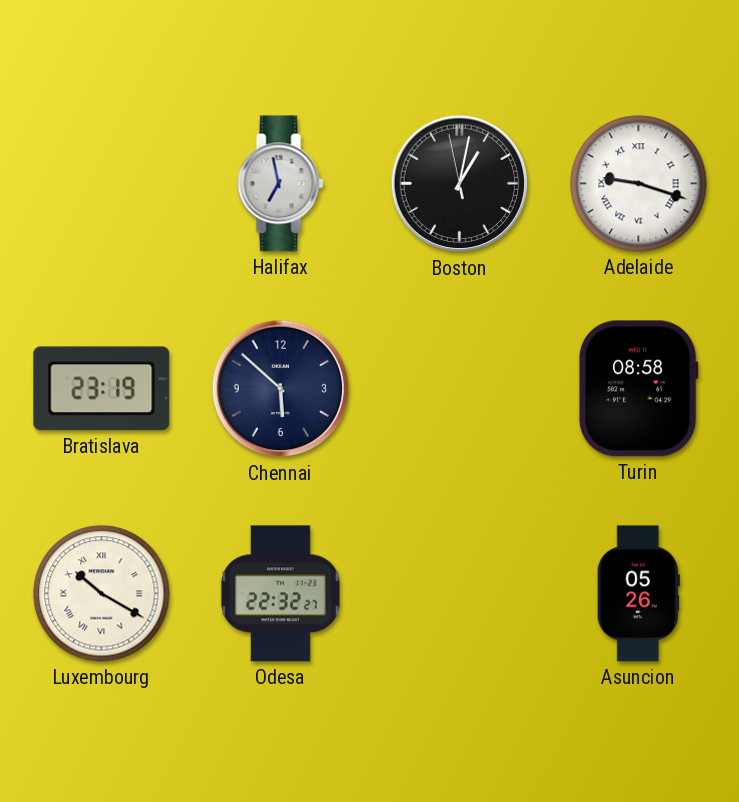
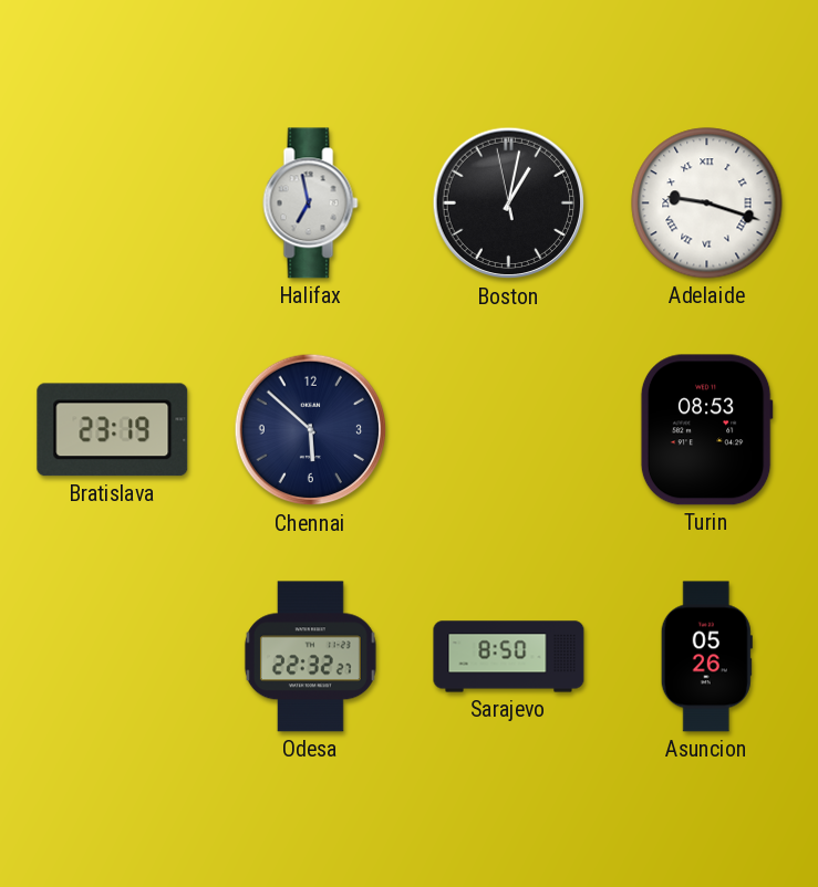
Turin: 08:58 -> 08:53
Luxembourg: 10:20 -> none
Sarajevo: none -> 8:50
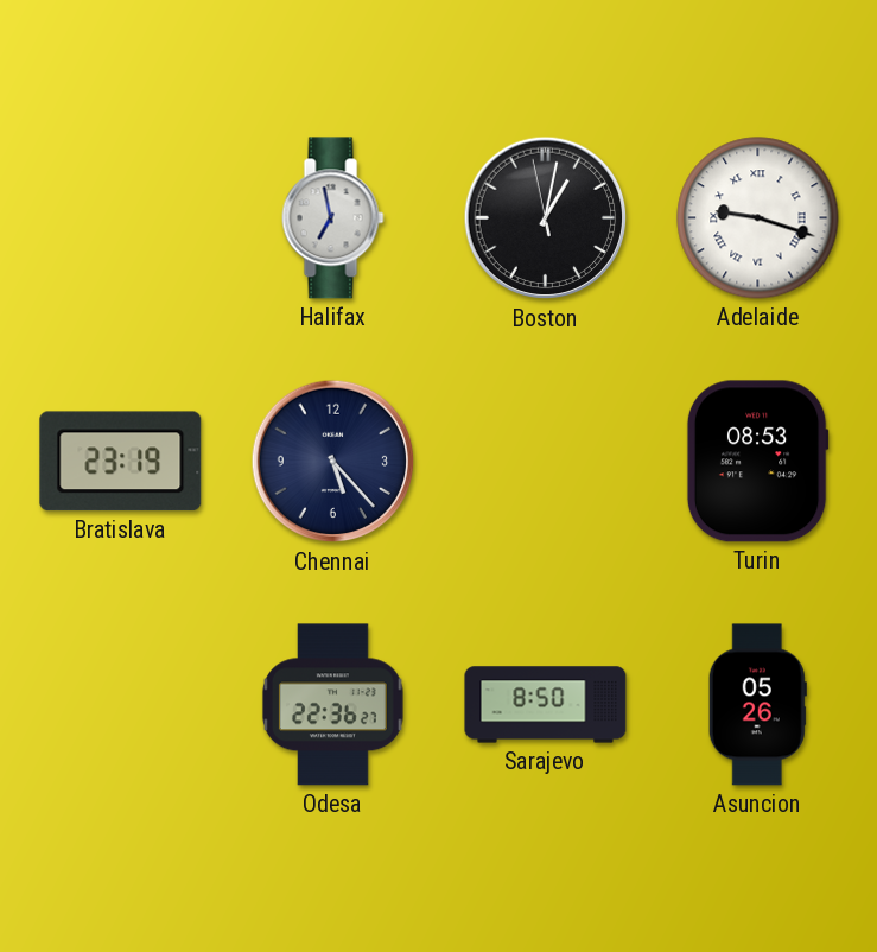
Chennai: 5:52 -> 5:23
Odesa: 22:32 -> 22:36
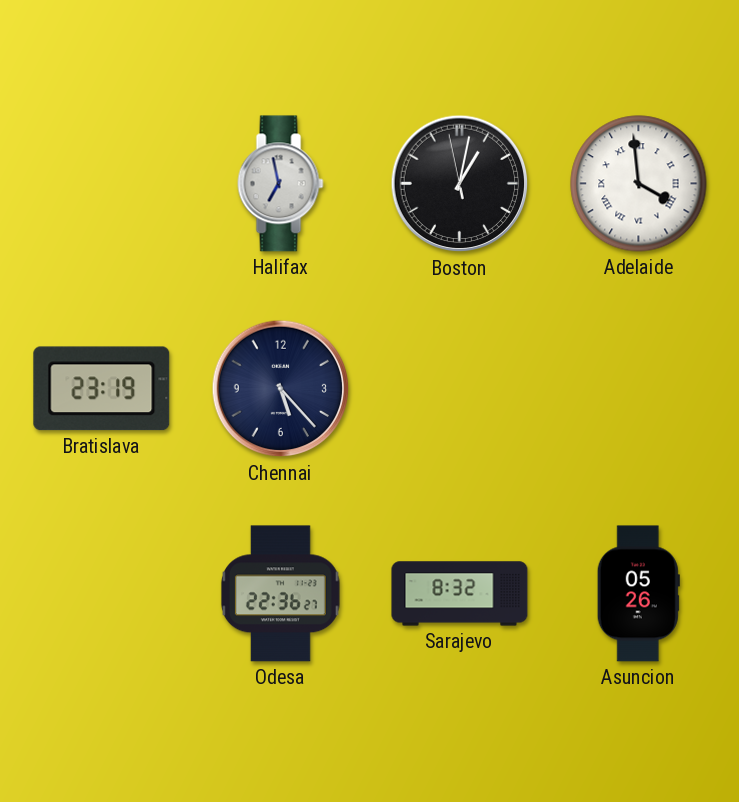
Adelaide: 9:18 -> 3:59
Turin: 08:53 -> none
Sarajevo: 8:50 -> 8:32
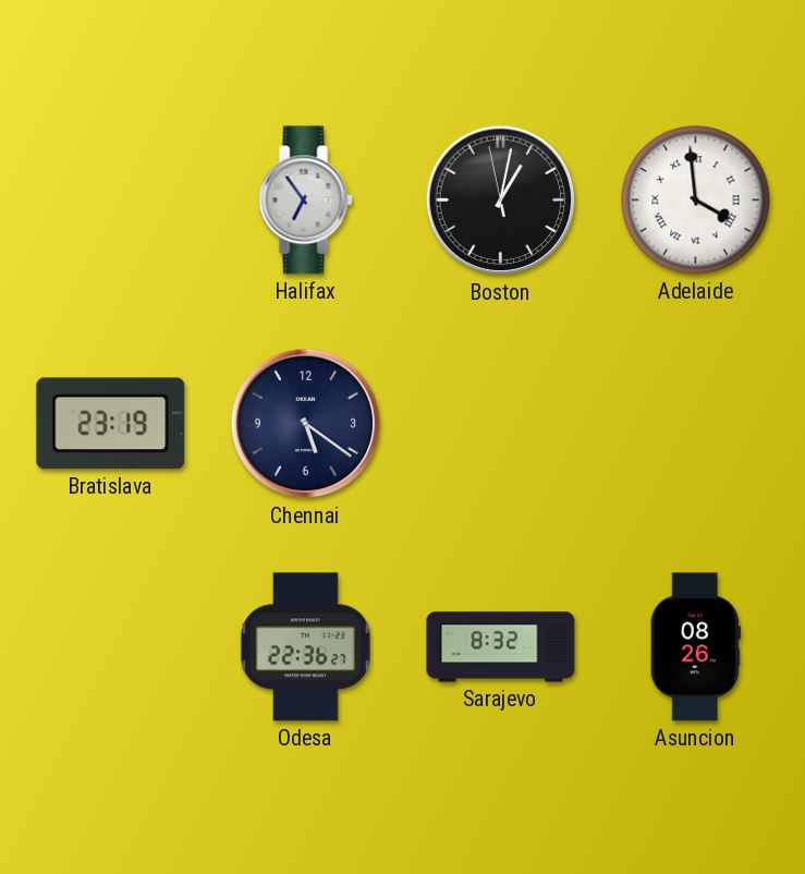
Halifax: 6:58 -> 6:54
Chennai: 5:23 -> 5:21
Asuncion: 05:26 -> 08:26
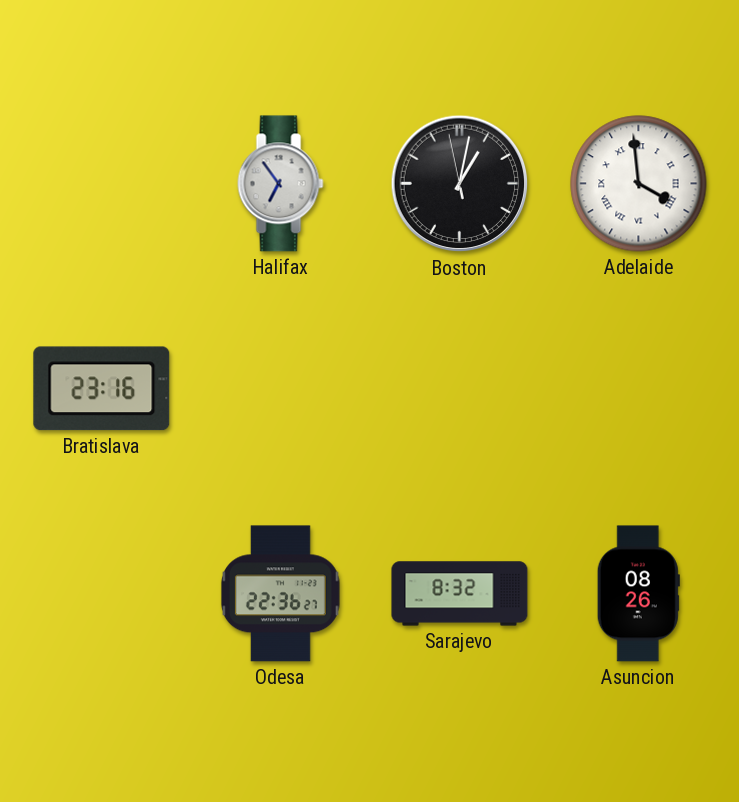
Bratislava: 23:19 -> 23:16
Chennai: 5:21 -> none
